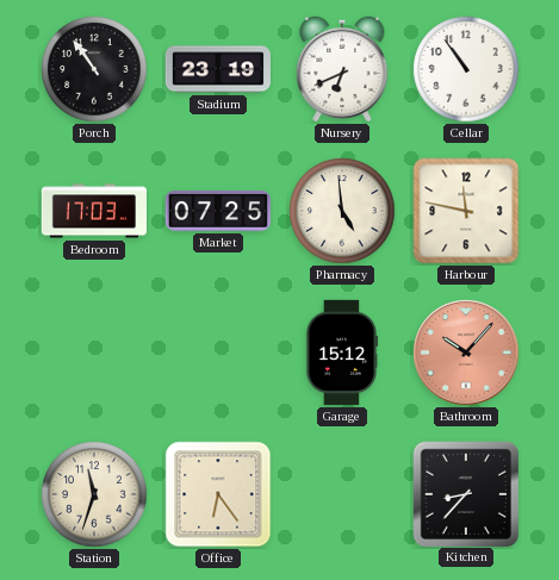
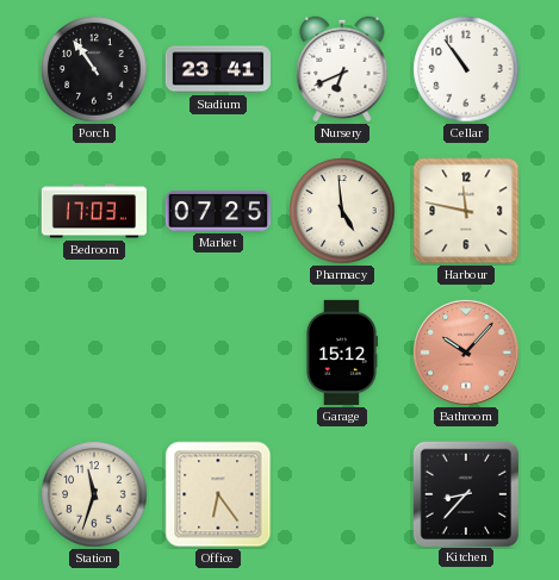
Stadium: 23:19 -> 23:41
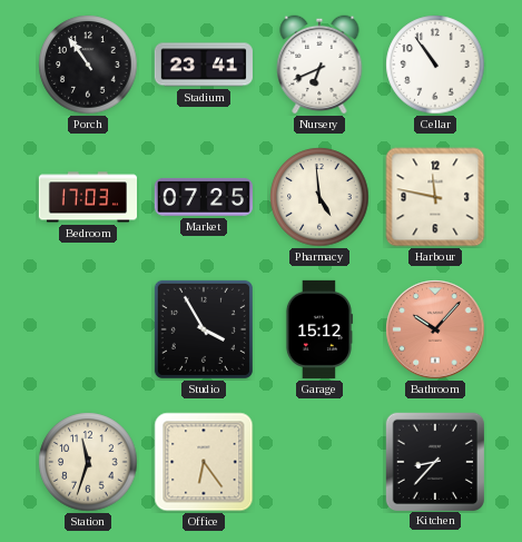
Studio: none -> 3:55
